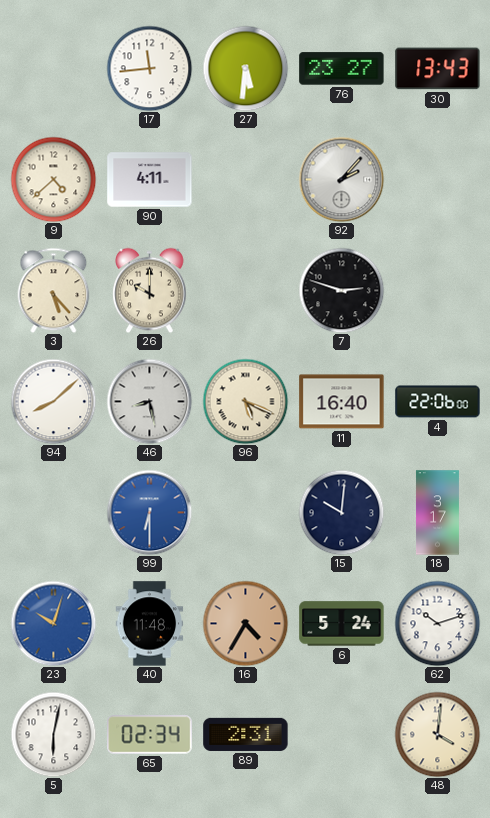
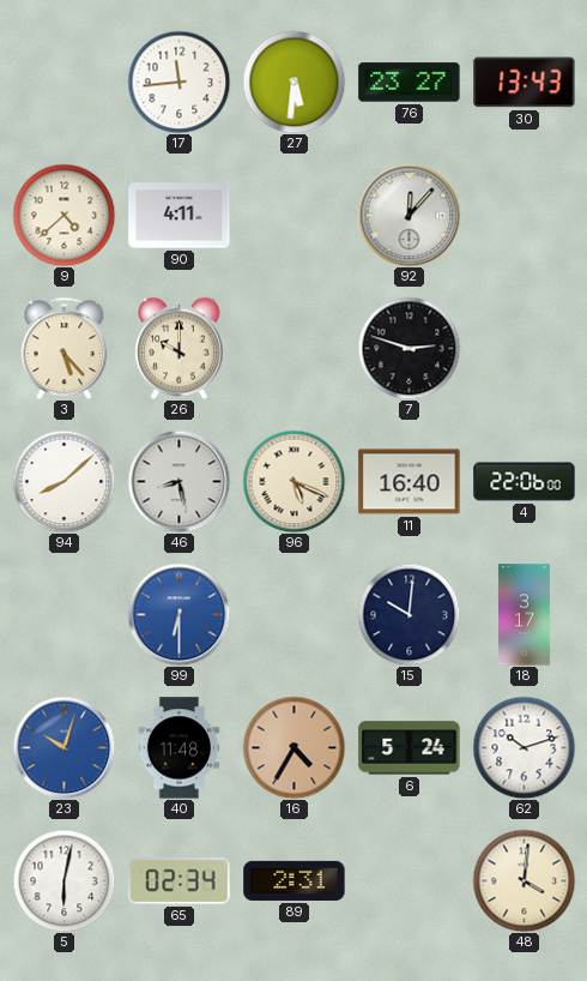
92: 2:07 -> 12:07
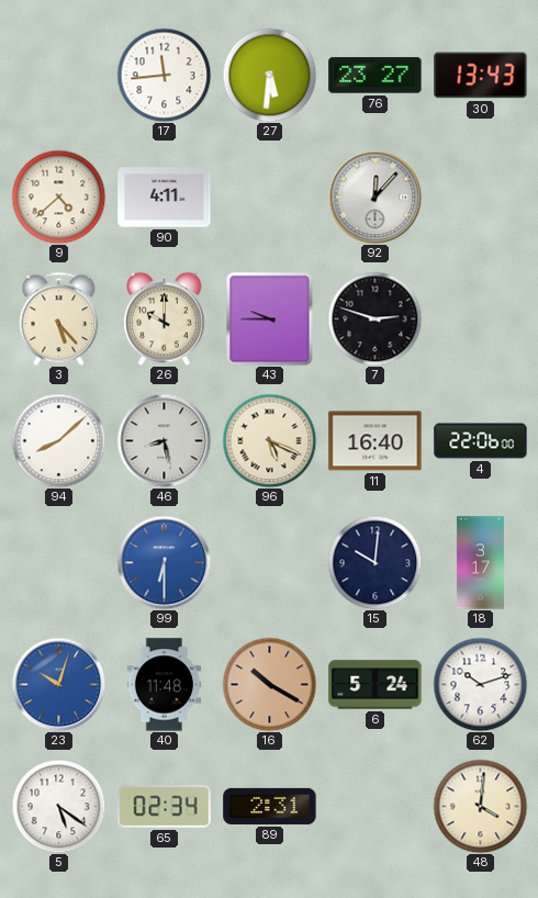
43: none -> 9:45
16: 4:35 -> 10:20
5: 6:02 -> 5:21
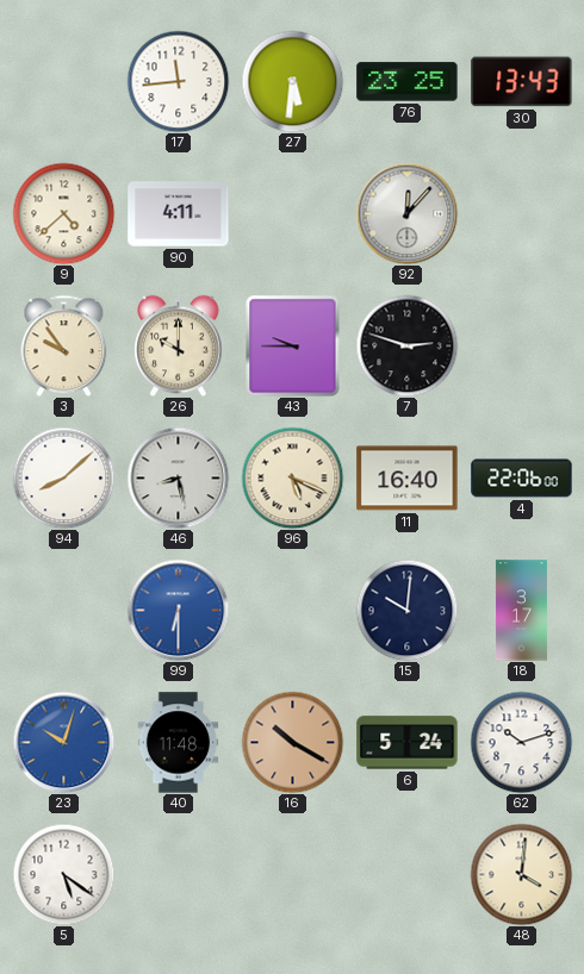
76: 23:27 -> 23:25
3: 5:23 -> 9:54
65: 02:34 -> none
89: 2:31 -> none
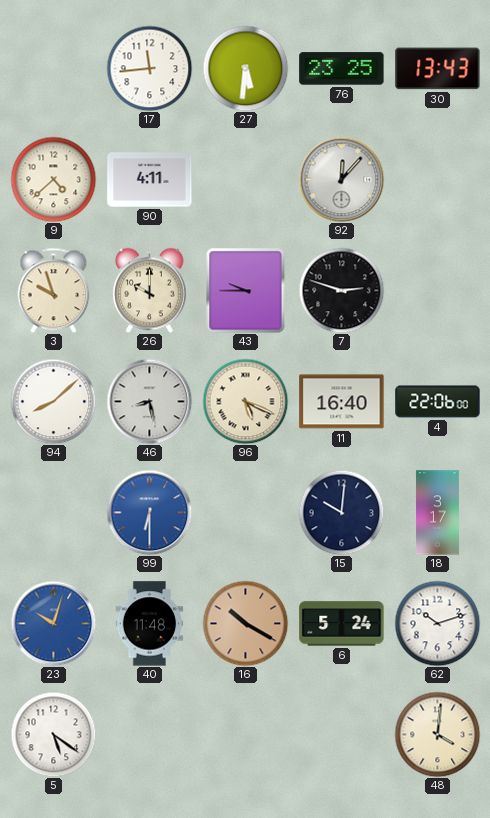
3: 9:54 -> 9:57
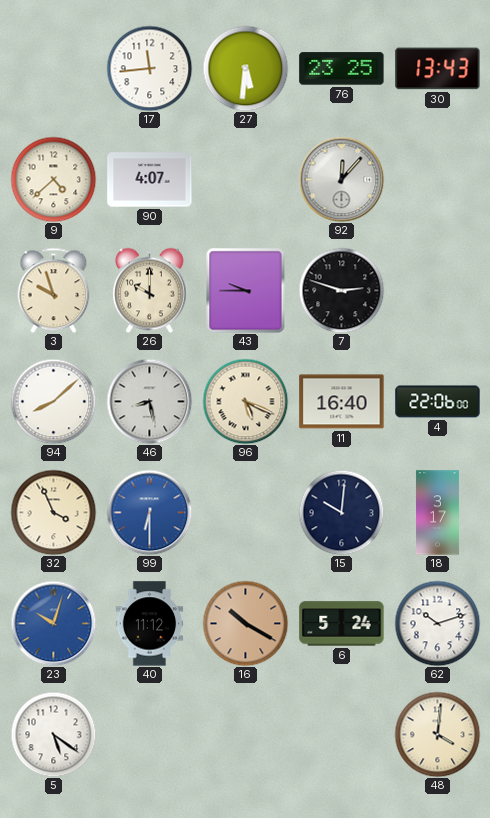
90: 4:11 -> 4:07
32: none -> 3:56
40: 11:48 -> 11:12
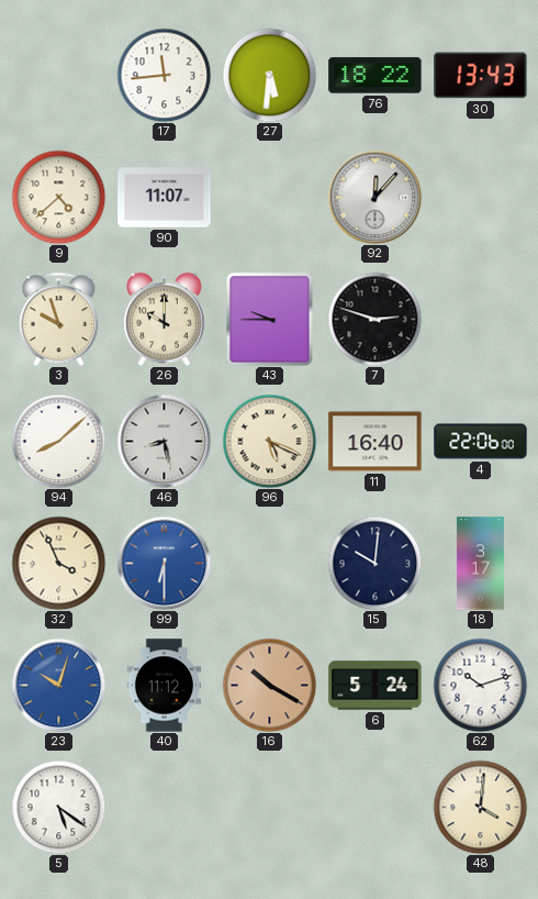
76: 23:25 -> 18:22
90: 4:07 -> 11:07
